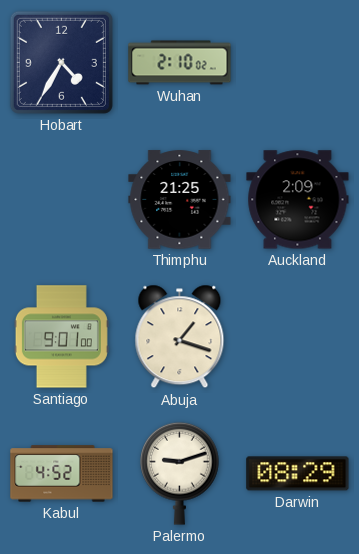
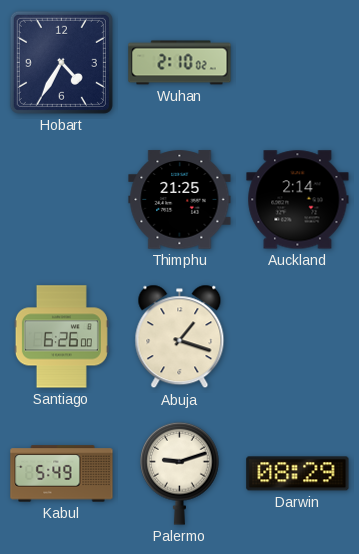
Auckland: 2:09 -> 2:14
Santiago: 9:01 -> 6:26
Kabul: 4:52 -> 5:49
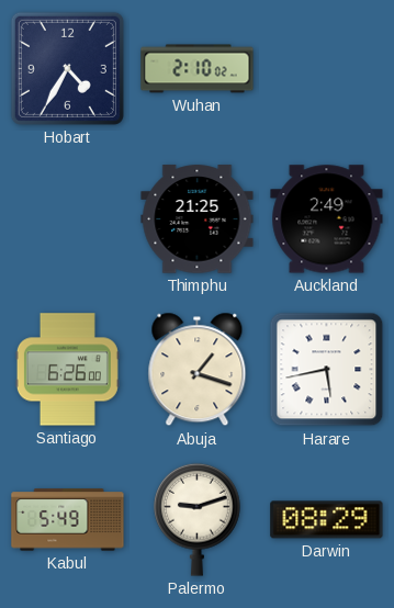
Auckland: 2:14 -> 2:49
Harare: none -> 5:43
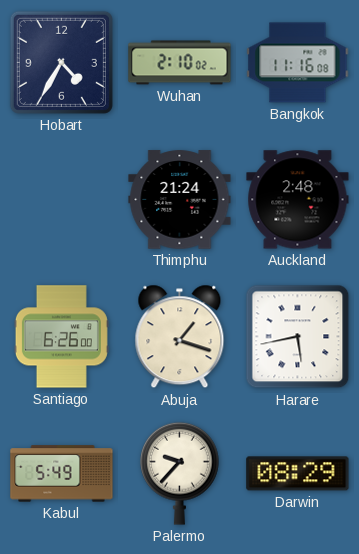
Bangkok: none -> 11:16
Thimphu: 21:25 -> 21:24
Auckland: 2:49 -> 2:48
Palermo: 9:12 -> 9:37
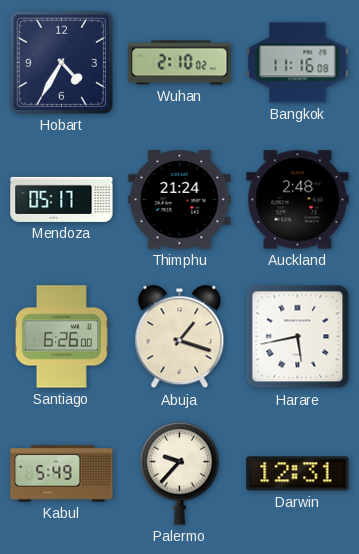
Mendoza: none -> 05:17
Darwin: 08:29 -> 12:31
